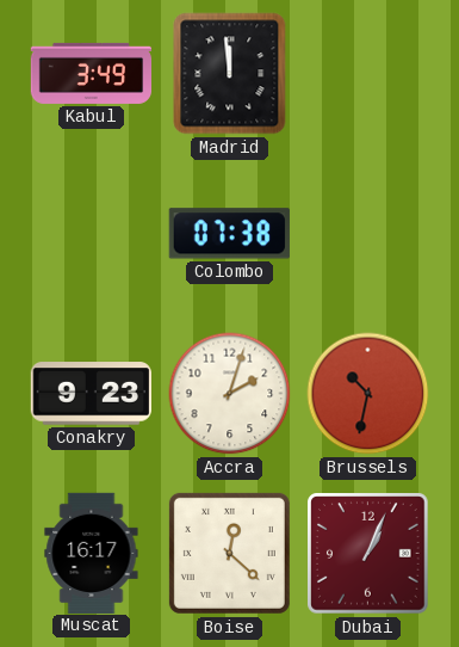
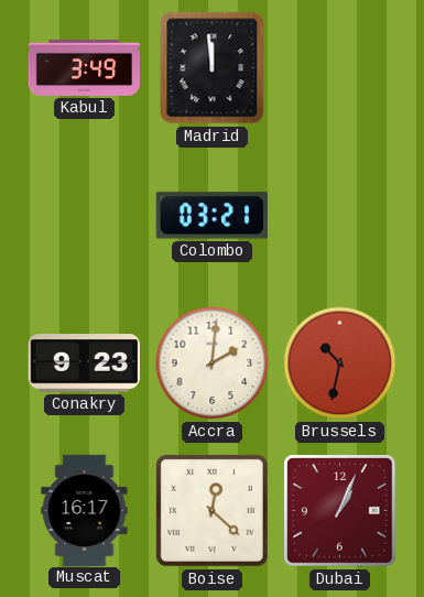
Colombo: 07:38 -> 03:21
Accra: 2:03 -> 2:01
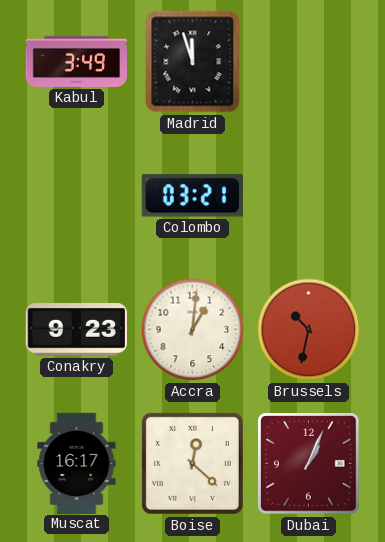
Madrid: 11:59 -> 11:57
Accra: 2:01 -> 1:01
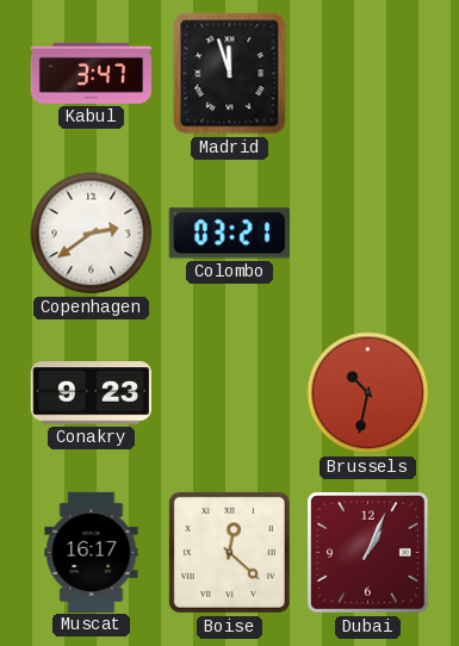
Kabul: 3:49 -> 3:47
Copenhagen: none -> 2:39
Accra: 1:01 -> none
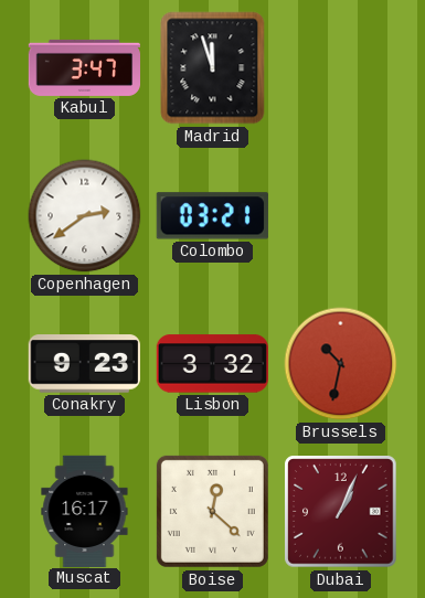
Lisbon: none -> 3:32
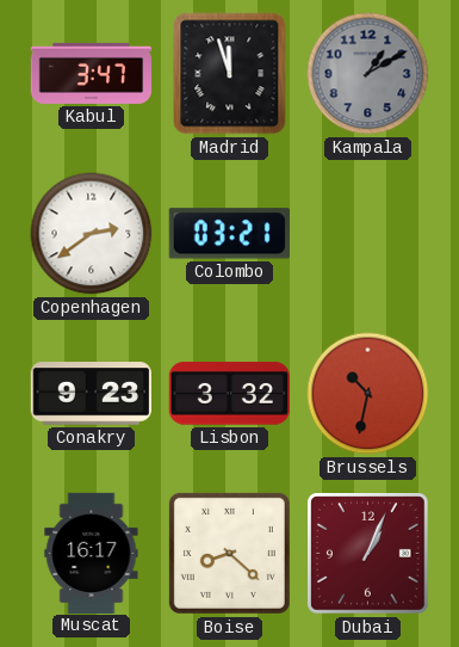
Kampala: none -> 1:10
Boise: 12:22 -> 8:22
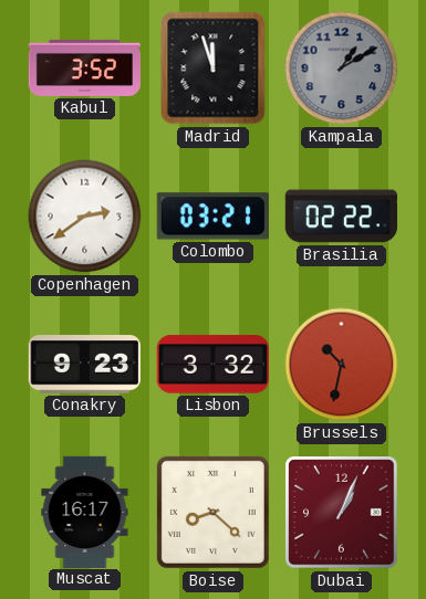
Kabul: 3:47 -> 3:52
Brasilia: none -> 02:22
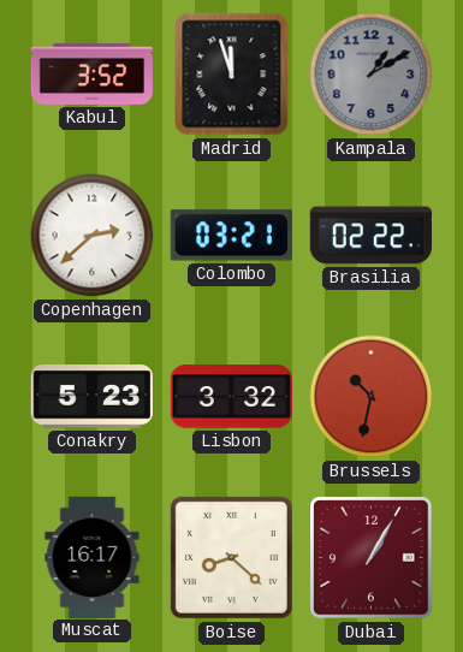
Copenhagen: 2:39 -> 2:38
Conakry: 9:23 -> 5:23
Dubai: 1:04 -> 1:05
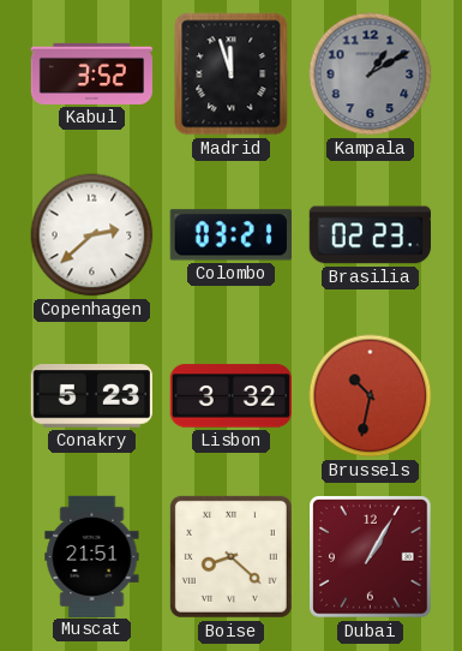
Brasilia: 02:22 -> 02:23
Muscat: 16:17 -> 21:51
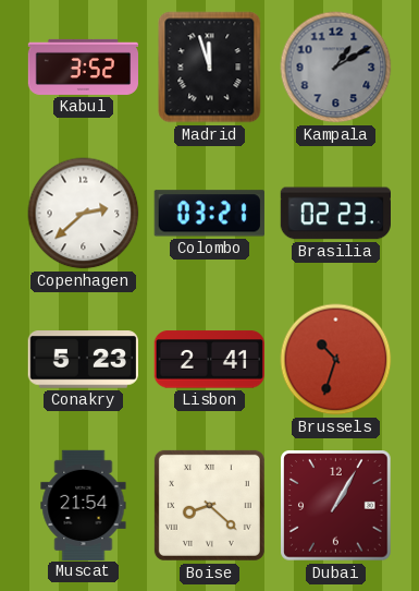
Lisbon: 3:32 -> 2:41
Brussels: 10:32 -> 10:33
Muscat: 21:51 -> 21:54
